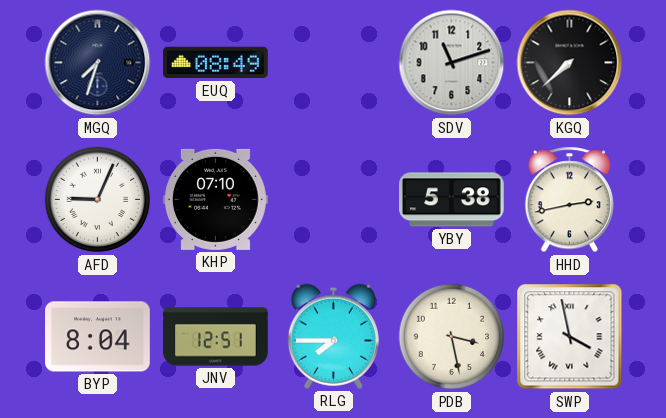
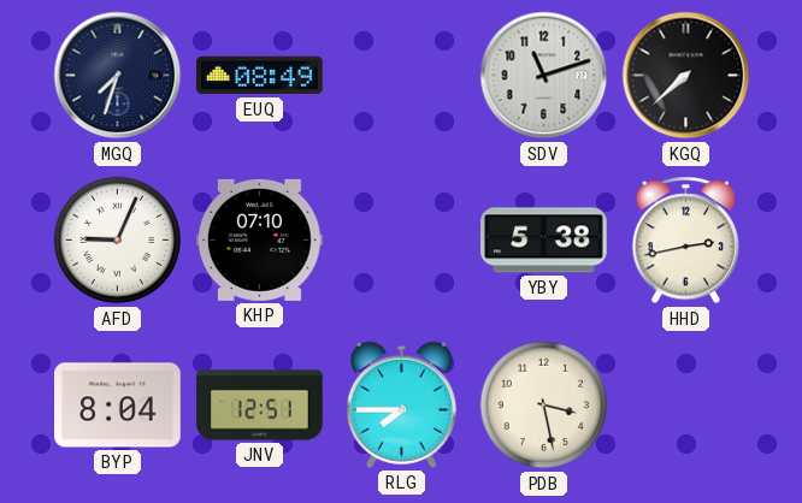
SWP: 3:58 -> none
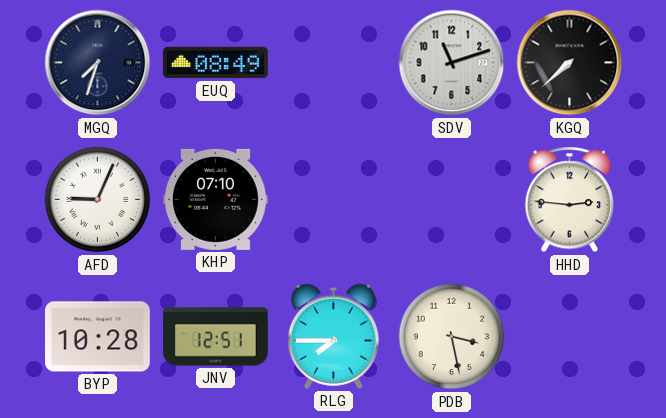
YBY: 5:38 -> none
HHD: 2:43 -> 2:46
BYP: 8:04 -> 10:28
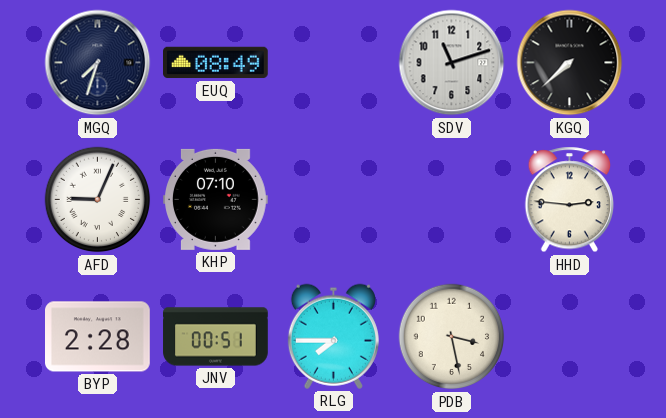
BYP: 10:28 -> 2:28
JNV: 12:51 -> 00:51
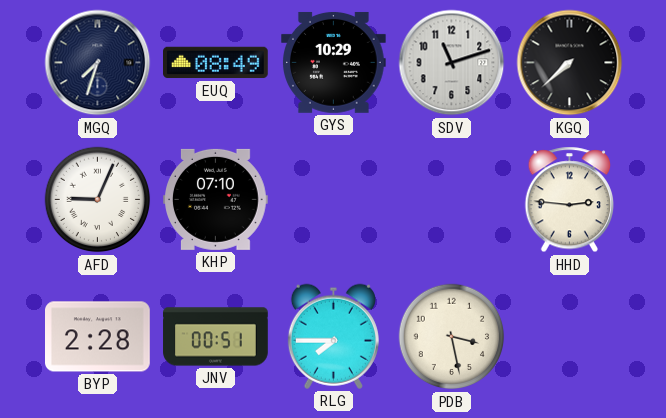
GYS: none -> 10:29
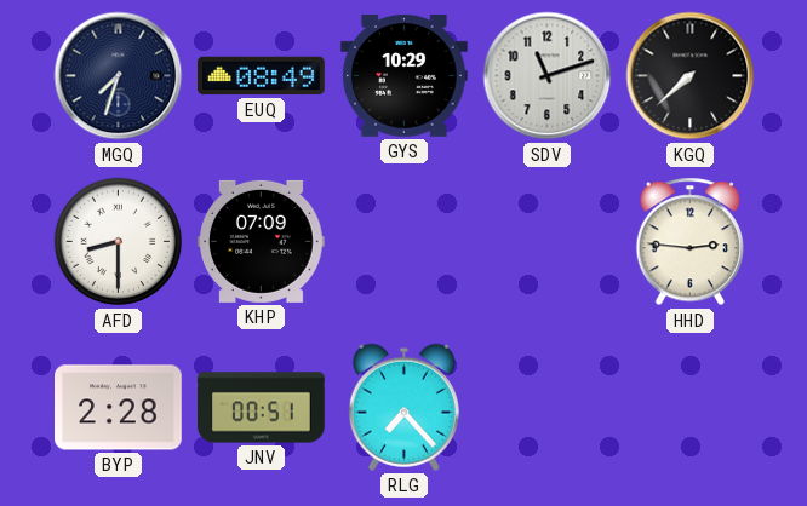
AFD: 9:04 -> 8:30
KHP: 07:10 -> 07:09
RLG: 7:45 -> 7:23
PDB: 3:28 -> none
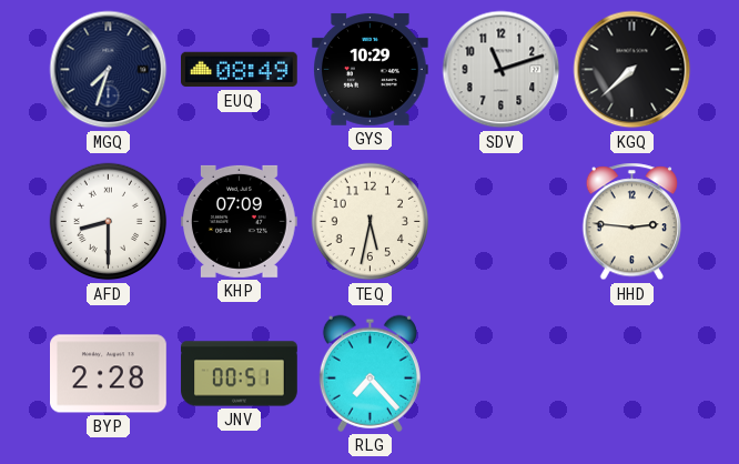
TEQ: none -> 5:32
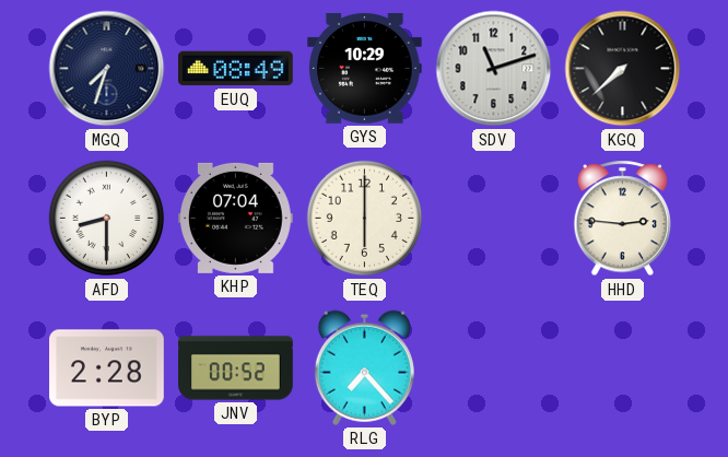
KHP: 07:09 -> 07:04
TEQ: 5:32 -> 6:00
JNV: 00:51 -> 00:52
